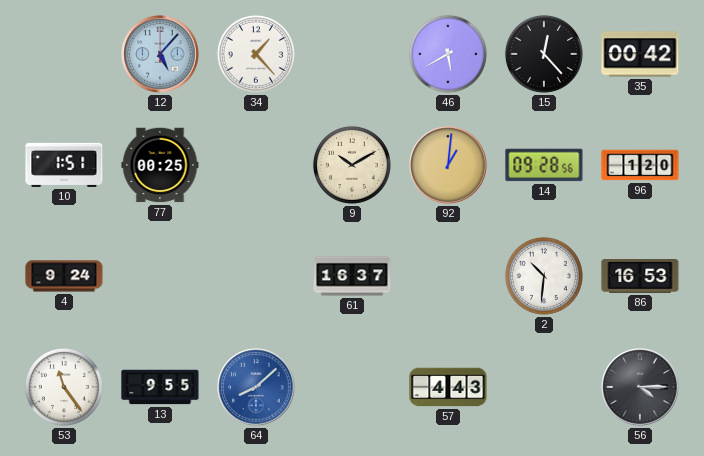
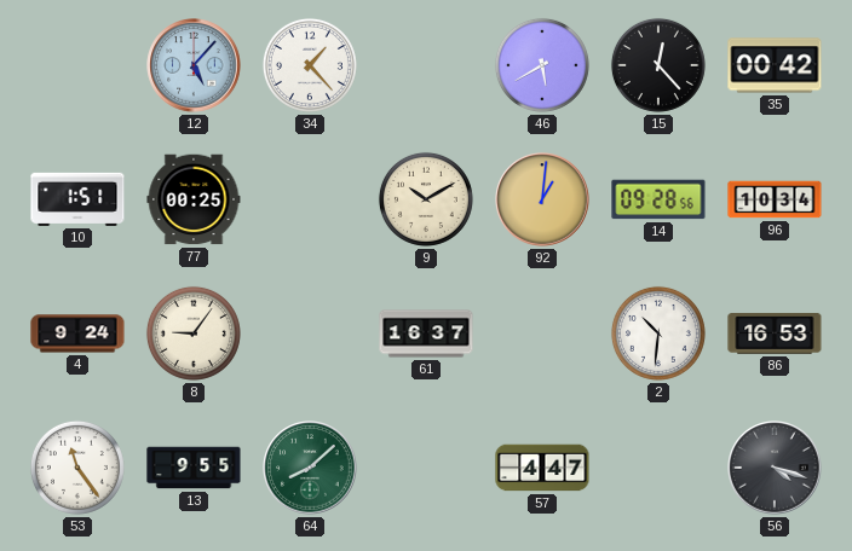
96: 1:20 -> 10:34
8: none -> 9:06
64 dial: blue -> green
57: 4:43 -> 4:47
56: 4:15 -> 4:18
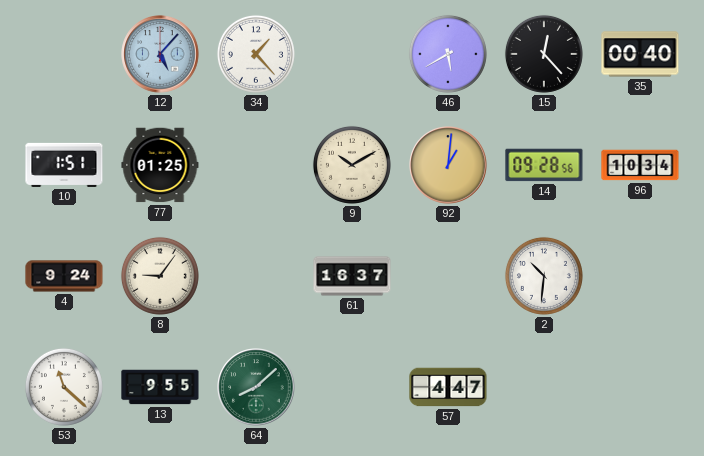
35: 00:42 -> 00:40
77: 00:25 -> 01:25
86: 16:53 -> none
53: 11:24 -> 11:22
56: 4:18 -> none
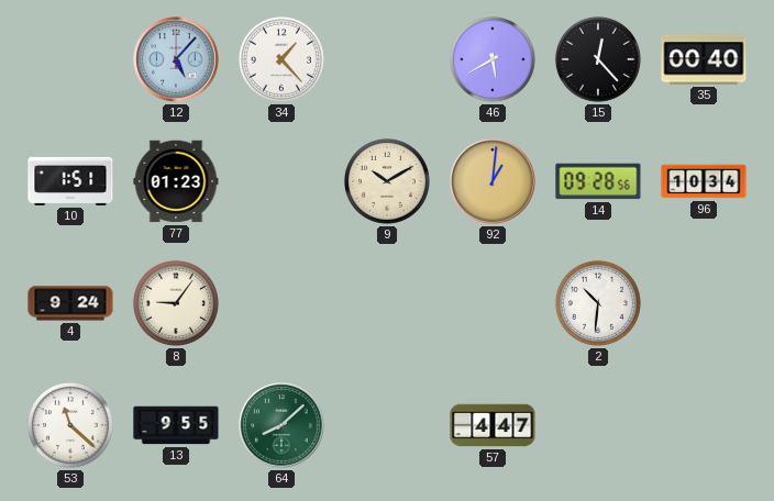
77: 01:25 -> 01:23
61: 16:37 -> none
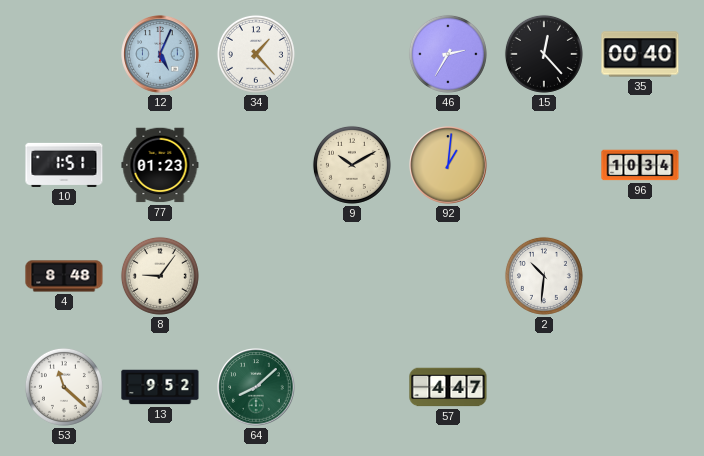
12: 5:07 -> 5:04
46: 5:40 -> 2:35
14: 09:28 -> none
4: 9:24 -> 8:48
13: 9:55 -> 9:52
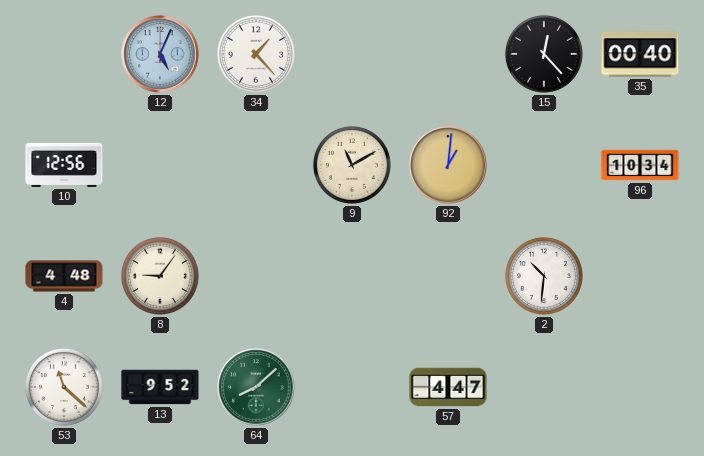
46: 2:35 -> none
10: 1:51 -> 12:56
77: 01:23 -> none
9: 10:10 -> 11:10
4: 8:48 -> 4:48
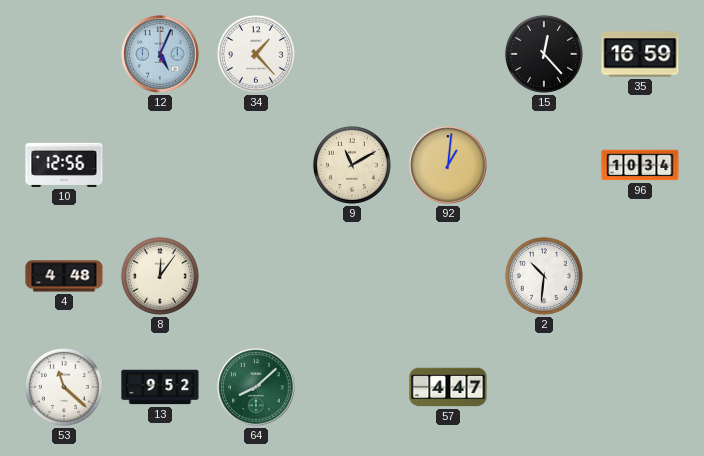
35: 00:40 -> 16:59
8: 9:06 -> 12:06
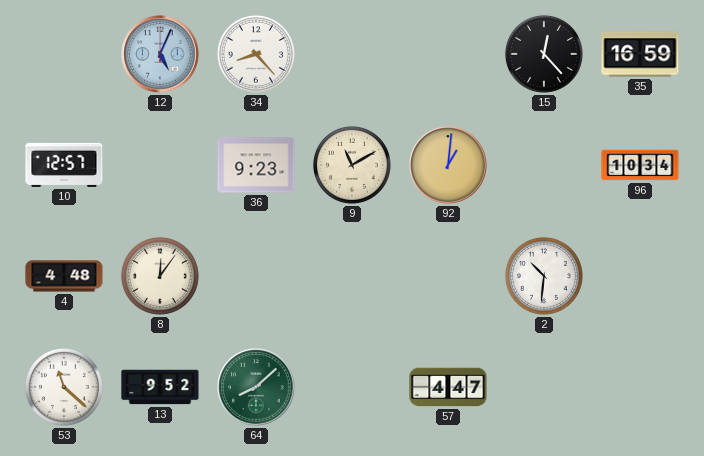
34: 1:23 -> 8:23
10: 12:56 -> 12:57
36: none -> 9:23
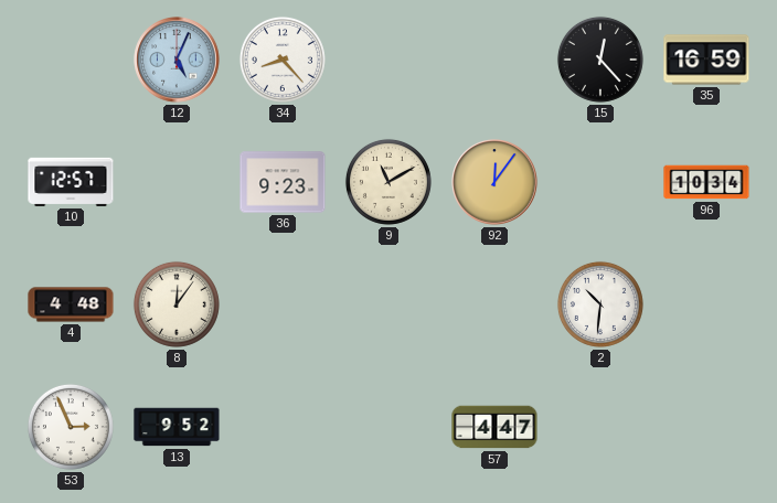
92: 1:01 -> 12:06
53: 11:22 -> 2:56
64: 8:08 -> none
